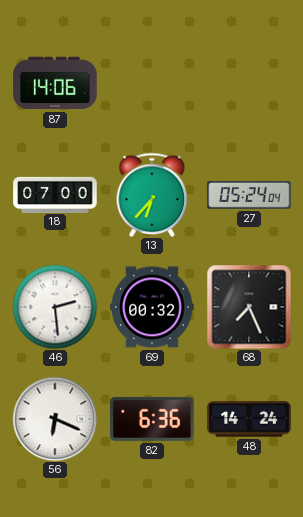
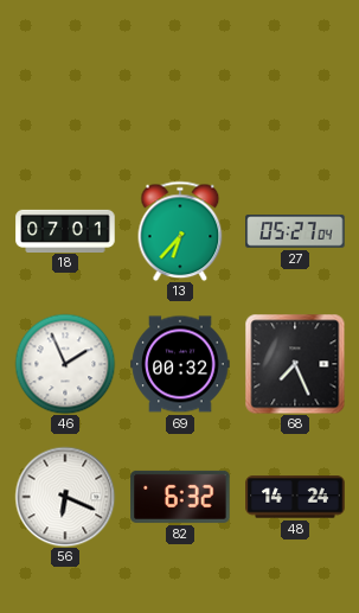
87: 14:06 -> none
18: 07:00 -> 07:01
27: 05:24 -> 05:27
46: 2:29 -> 1:56
82: 6:36 -> 6:32
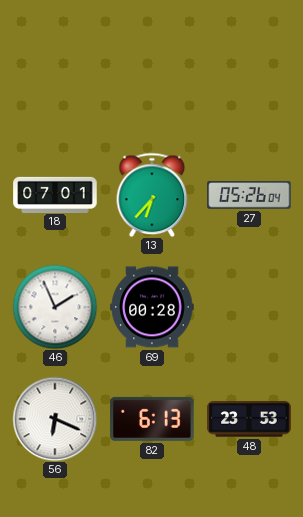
27: 05:27 -> 05:26
69: 00:32 -> 00:28
68: 7:26 -> none
82: 6:32 -> 6:13
48: 14:24 -> 23:53
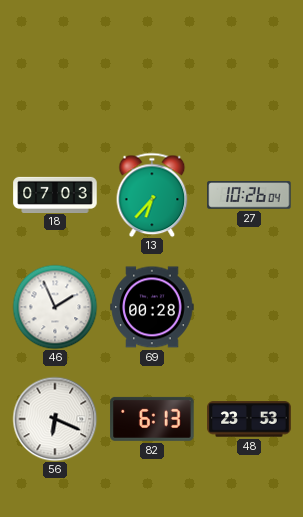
18: 07:01 -> 07:03
27: 05:26 -> 10:26
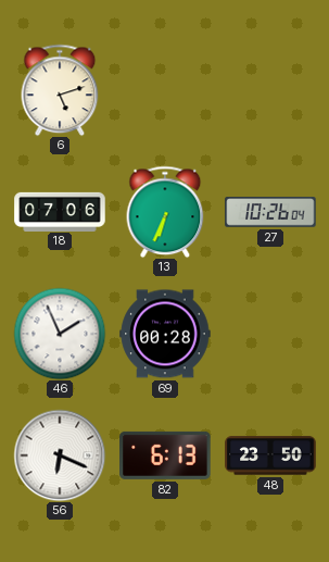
6: none -> 5:12
18: 07:03 -> 07:06
13: 6:37 -> 6:34
48: 23:53 -> 23:50
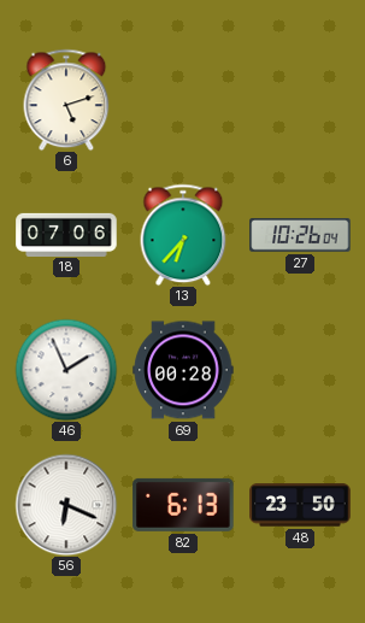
13: 6:34 -> 6:37
